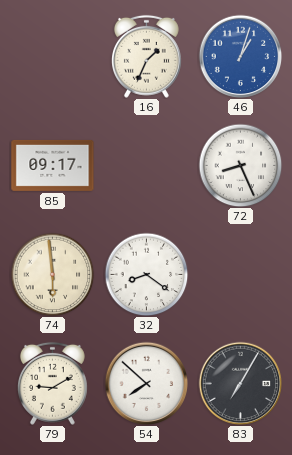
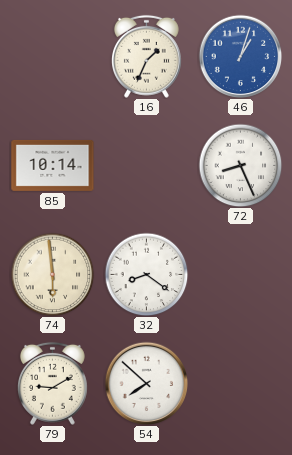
85: 09:17 -> 10:14
83: 7:05 -> none
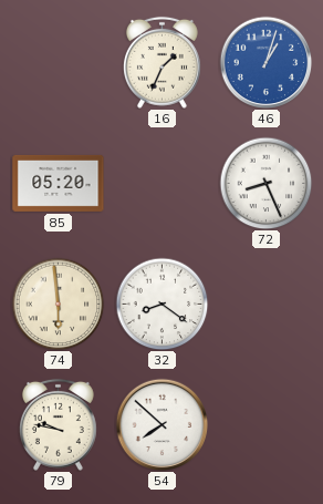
85: 10:14 -> 05:20
79: 9:10 -> 9:47
